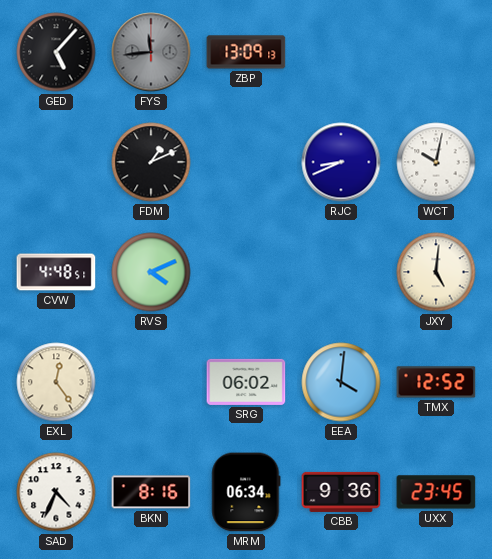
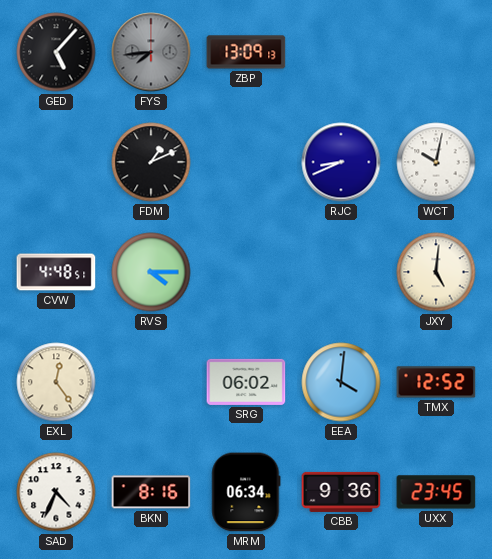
FYS: 11:44 -> 7:44
RVS: 4:11 -> 4:15
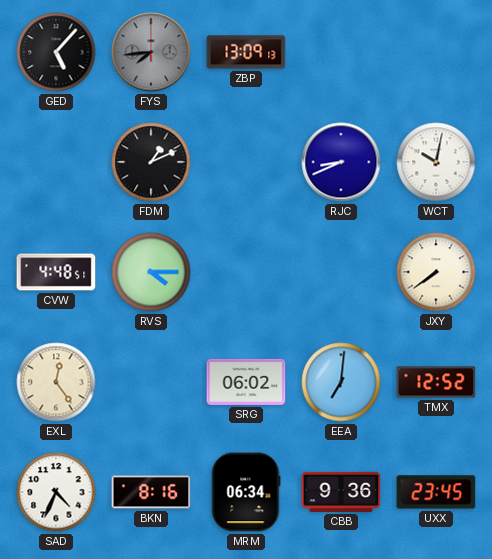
JXY: 5:01 -> 7:39
EEA: 4:01 -> 7:01
